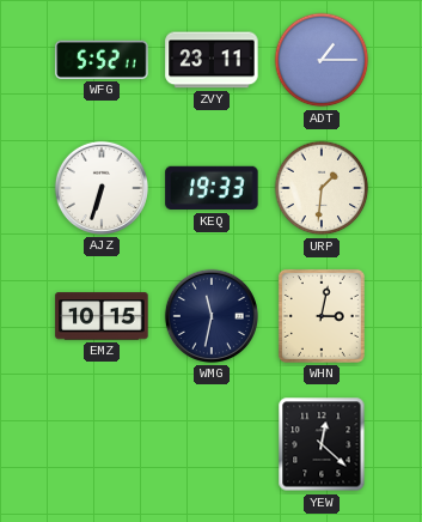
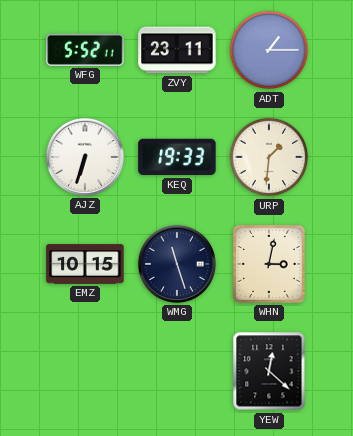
WMG: 11:32 -> 11:27
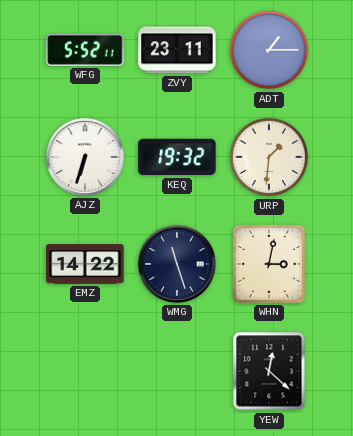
KEQ: 19:33 -> 19:32
EMZ: 10:15 -> 14:22
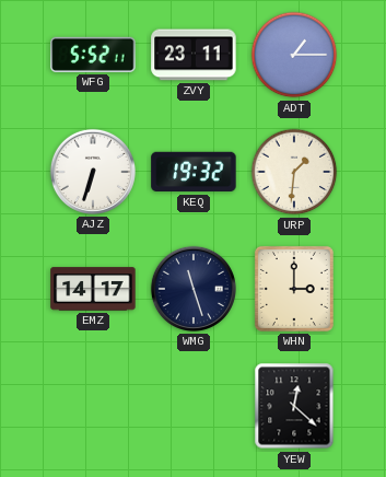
EMZ: 14:22 -> 14:17
WHN: 3:02 -> 3:00
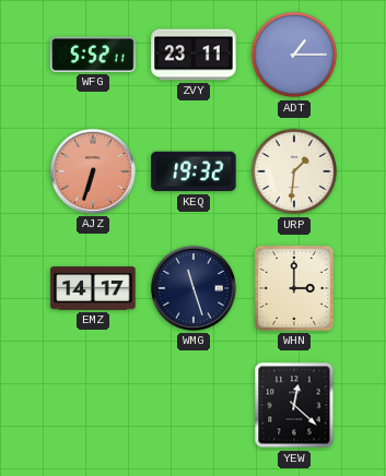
AJZ dial: white -> salmon
